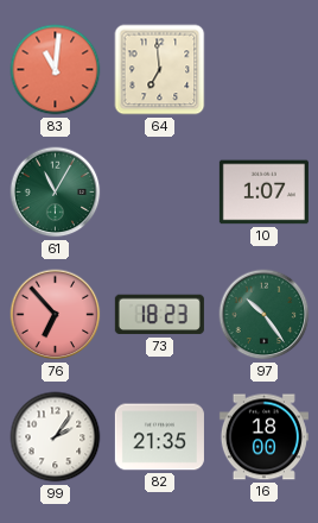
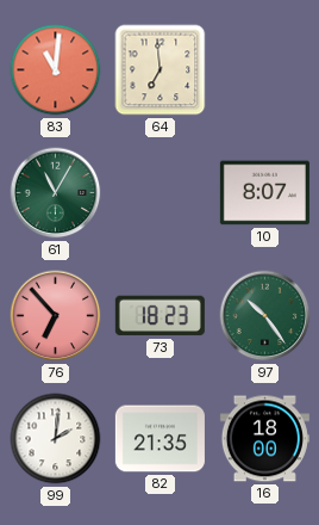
10: 1:07 -> 8:07
99: 2:06 -> 2:01
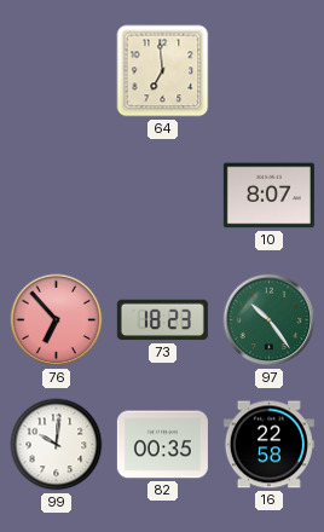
83: 11:01 -> none
61: 11:05 -> none
99: 2:01 -> 10:01
82: 21:35 -> 00:35
16: 18:00 -> 22:58
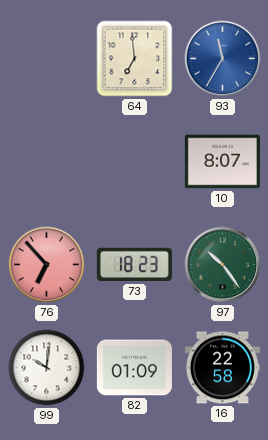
93: none -> 11:35
82: 00:35 -> 01:09
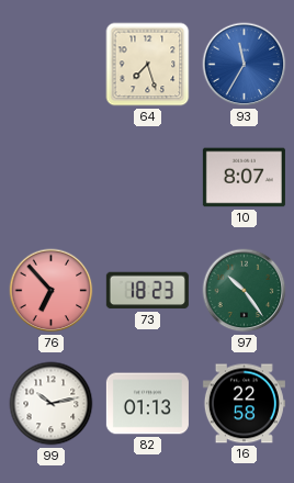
64: 6:59 -> 7:27
99: 10:01 -> 10:13
82: 01:09 -> 01:13
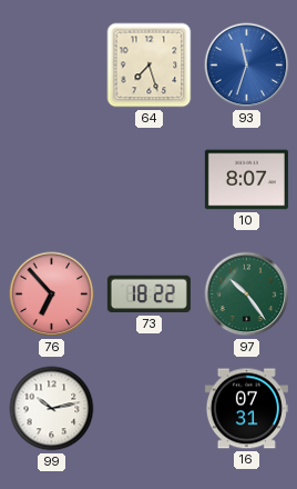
93: 11:35 -> 11:33
73: 18:23 -> 18:22
82: 01:13 -> none
16: 22:58 -> 07:31
